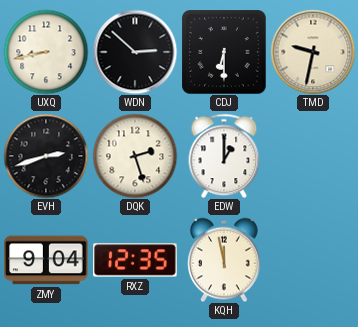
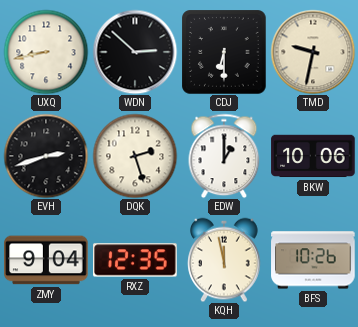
BKW: none -> 10:06
BFS: none -> 10:26
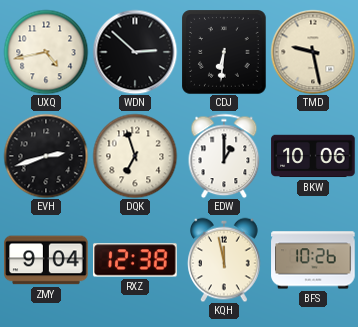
UXQ: 8:43 -> 4:43
CDJ: 6:30 -> 6:31
TMD: 9:32 -> 9:28
DQK: 2:27 -> 6:57
RXZ: 12:35 -> 12:38
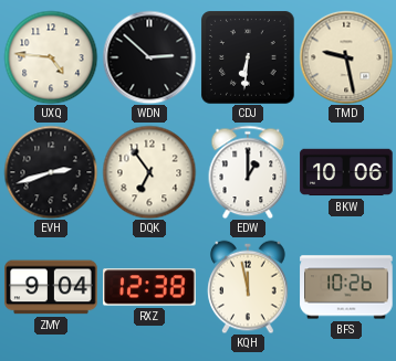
UXQ: 4:43 -> 4:46
DQK: 6:57 -> 6:54
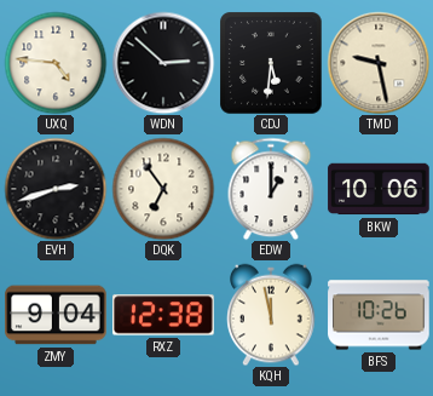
CDJ: 6:31 -> 5:31
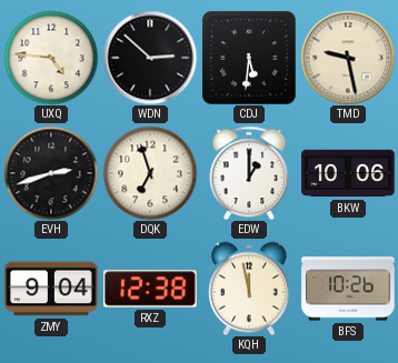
DQK: 6:54 -> 6:57
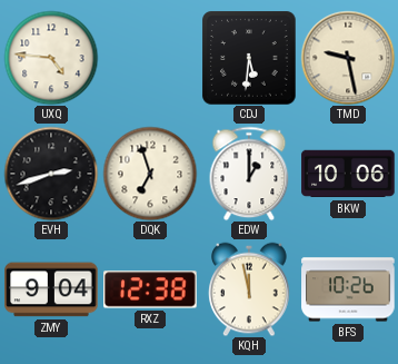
WDN: 2:52 -> none
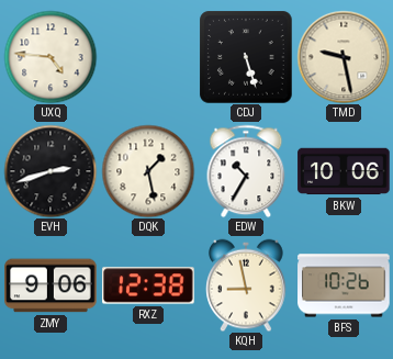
CDJ: 5:31 -> 5:27
DQK: 6:57 -> 1:28
EDW: 1:00 -> 10:35
ZMY: 9:04 -> 9:06
KQH: 11:58 -> 8:58
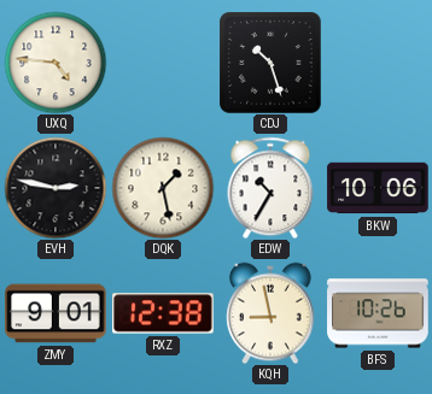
CDJ: 5:27 -> 10:27
TMD: 9:28 -> none
EVH: 2:42 -> 2:47
ZMY: 9:06 -> 9:01
